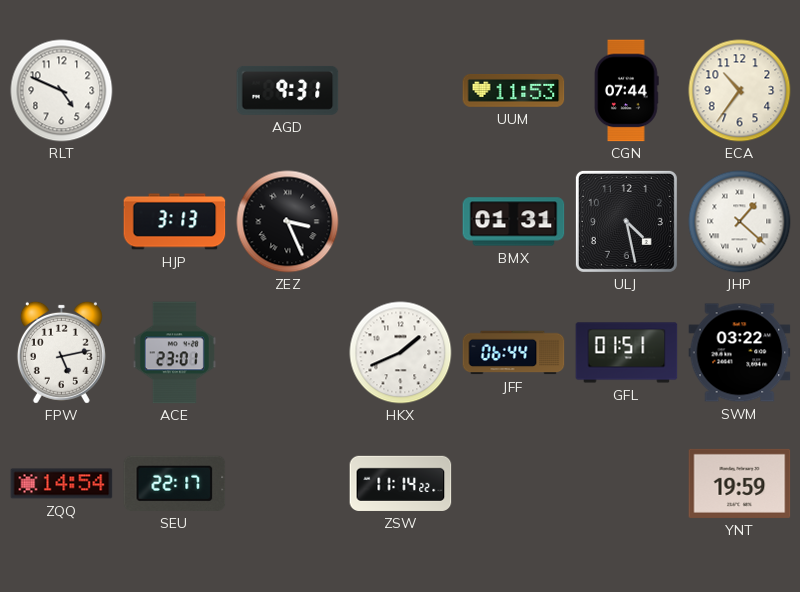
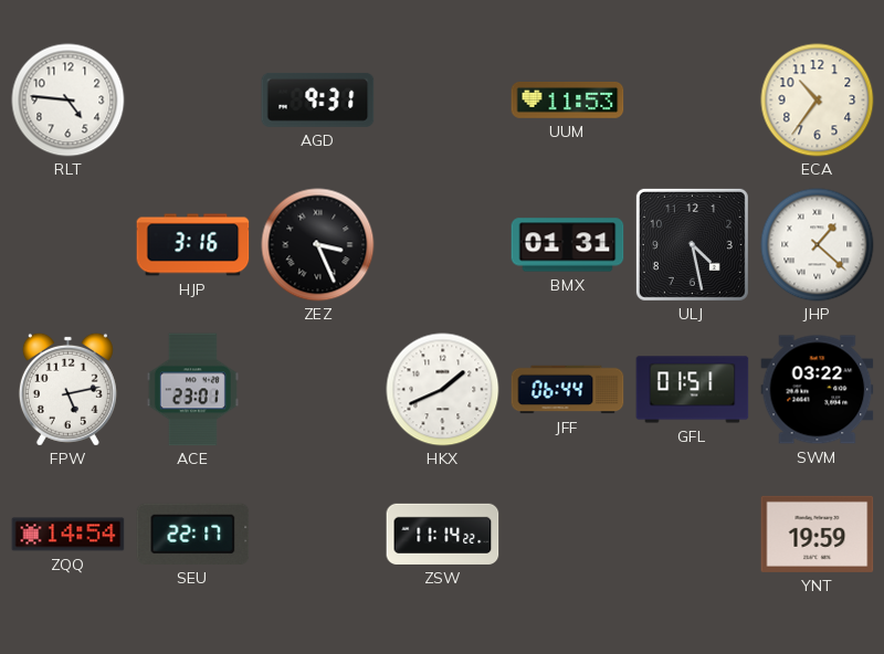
RLT: 4:49 -> 4:46
CGN: 07:44 -> none
HJP: 3:13 -> 3:16
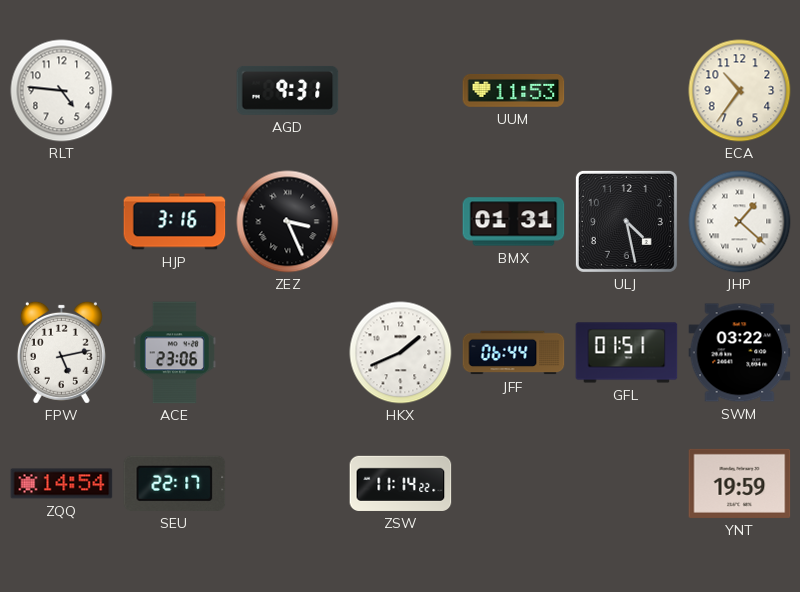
ACE: 23:01 -> 23:06
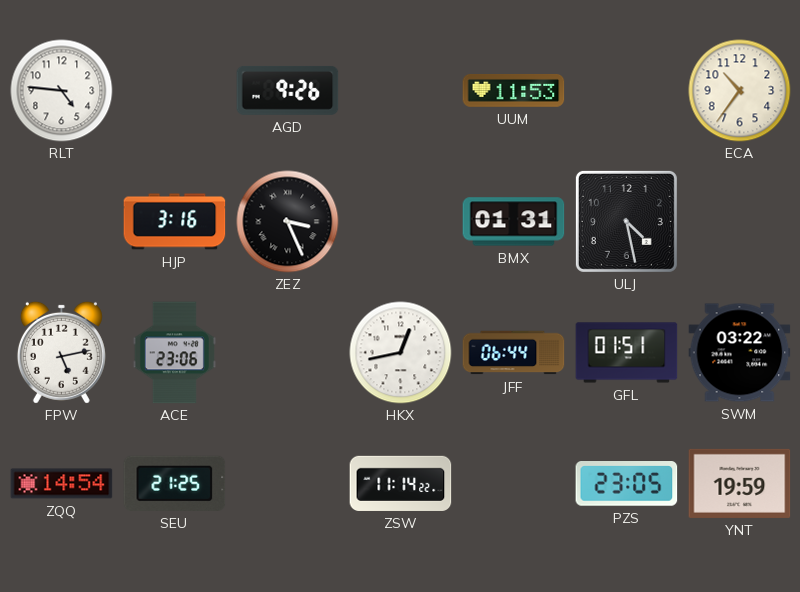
AGD: 9:31 -> 9:26
JHP: 1:22 -> none
HKX: 1:41 -> 12:43
SEU: 22:17 -> 21:25
PZS: none -> 23:05
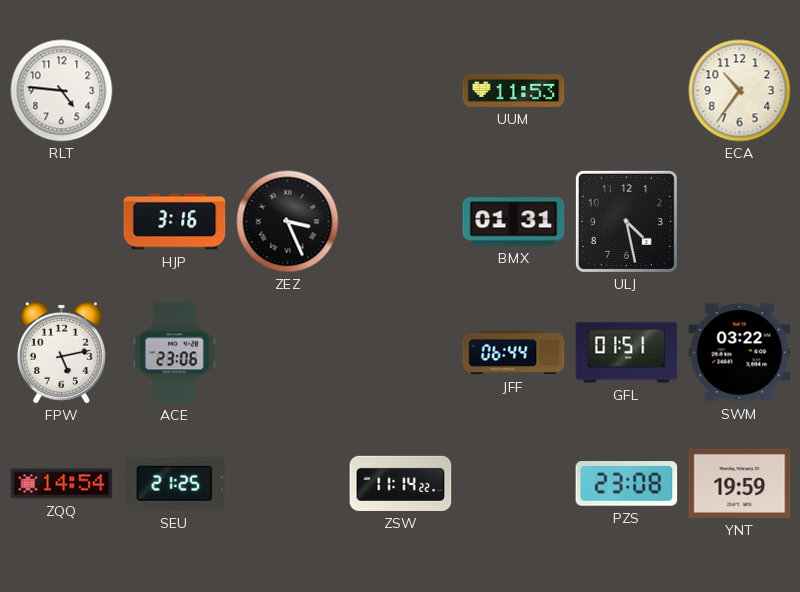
AGD: 9:26 -> none
HKX: 12:43 -> none
PZS: 23:05 -> 23:08
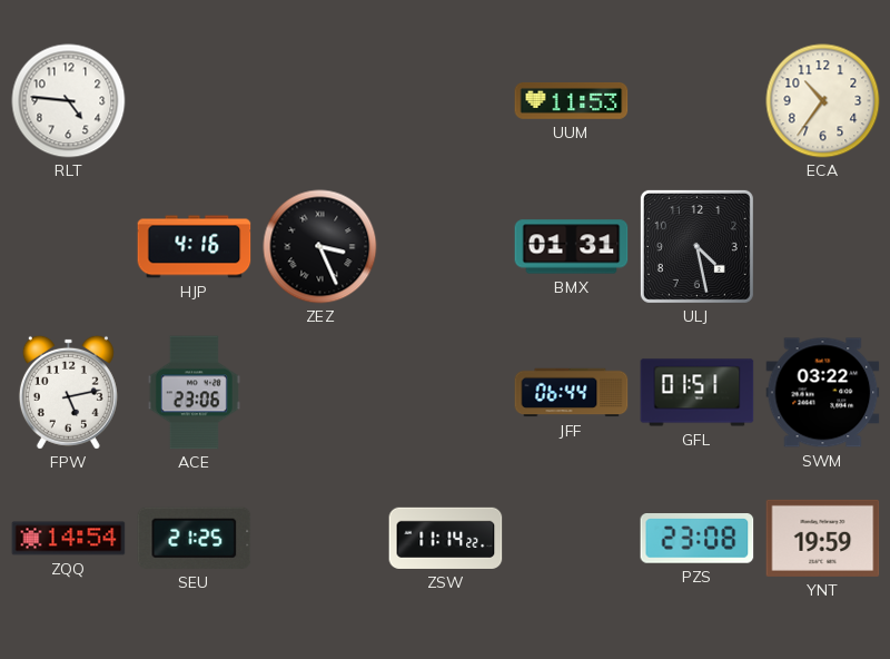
HJP: 3:16 -> 4:16
